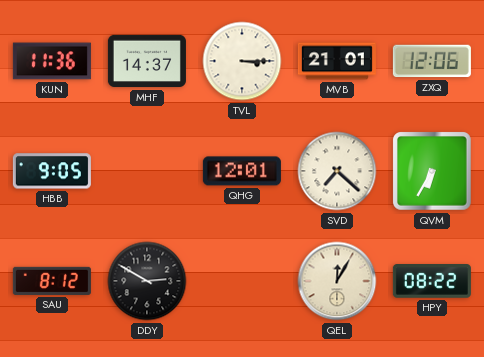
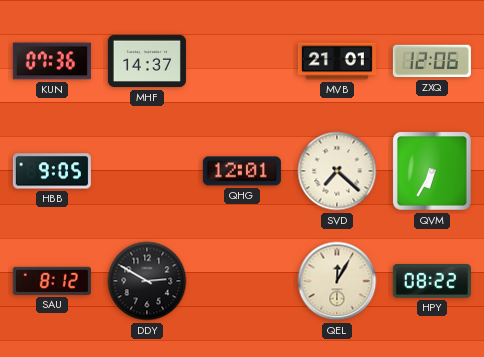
KUN: 11:36 -> 07:36
TVL: 3:15 -> none
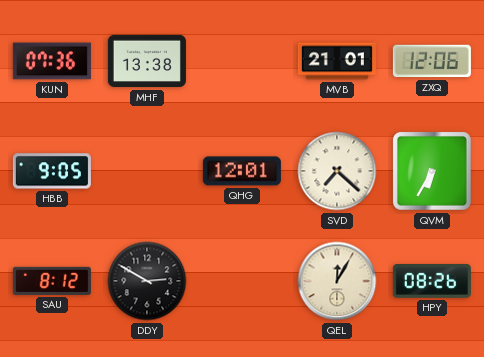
MHF: 14:37 -> 13:38
HPY: 08:22 -> 08:26
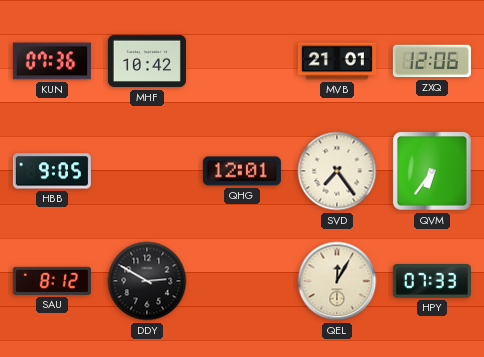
MHF: 13:38 -> 10:42
SVD: 7:22 -> 7:24
QVM: 6:35 -> 6:36
HPY: 08:26 -> 07:33
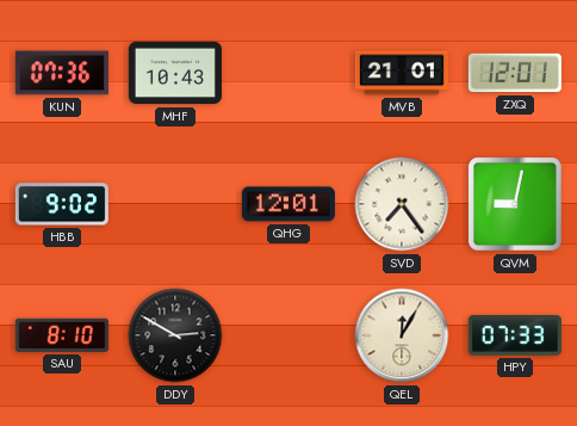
MHF: 10:42 -> 10:43
ZXQ: 12:06 -> 12:01
HBB: 9:05 -> 9:02
QVM: 6:36 -> 9:02
SAU: 8:12 -> 8:10
